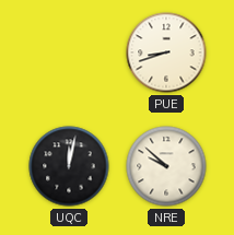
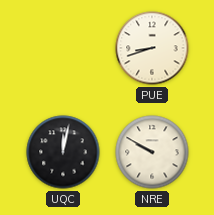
NRE: 9:52 -> 9:50
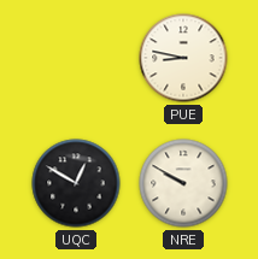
PUE: 8:42 -> 8:47
UQC: 12:02 -> 12:50
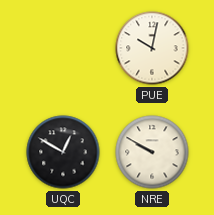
PUE: 8:47 -> 10:02
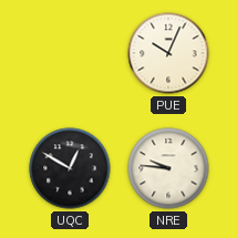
PUE: 10:02 -> 10:04
NRE: 9:50 -> 9:46
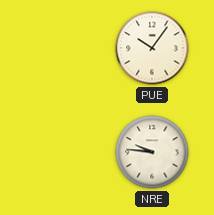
PUE: 10:04 -> 10:06
UQC: 12:50 -> none
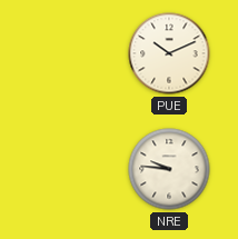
PUE: 10:06 -> 10:11
